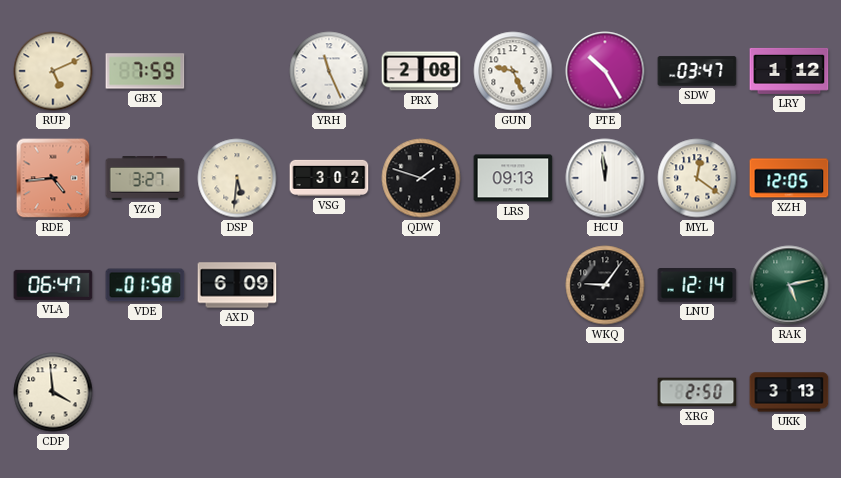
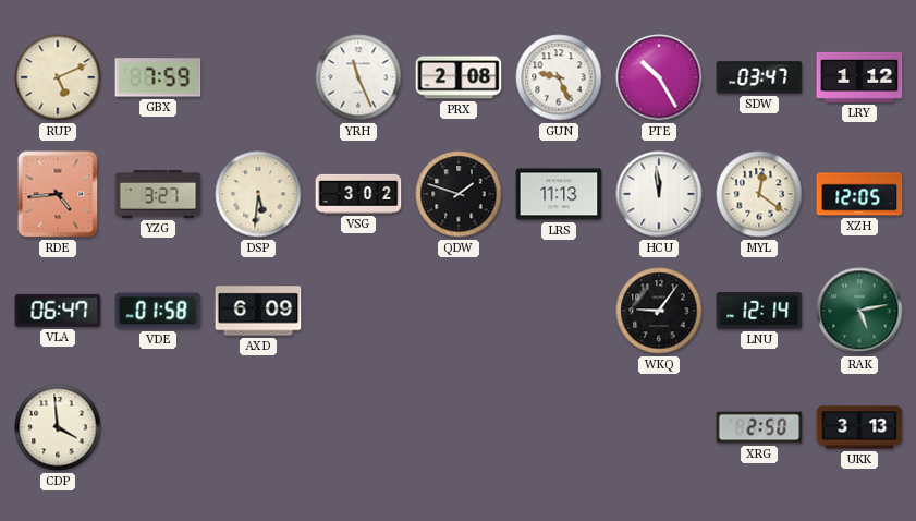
LRS: 09:13 -> 11:13
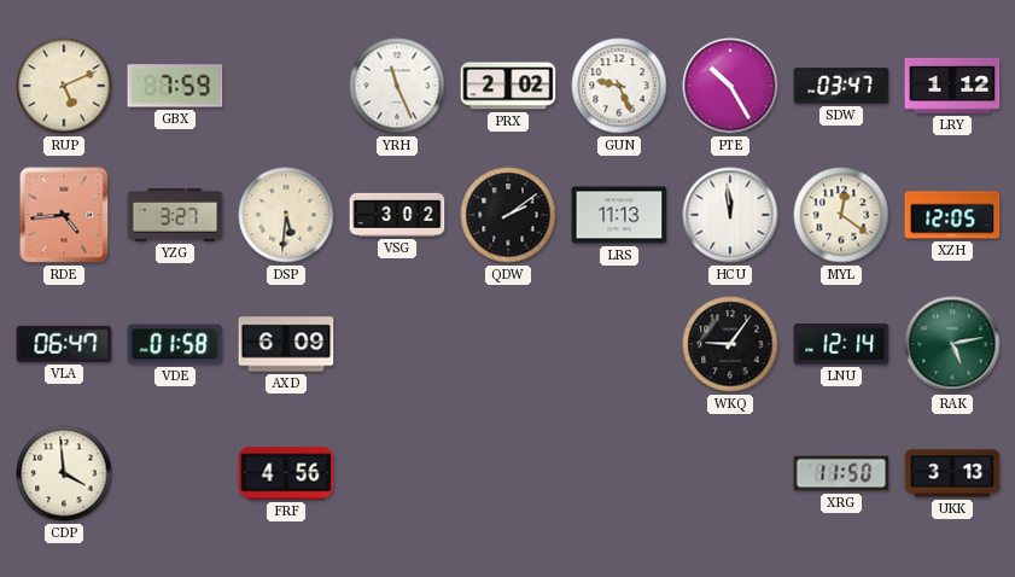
PRX: 2:08 -> 2:02
QDW: 1:48 -> 2:09
FRF: none -> 4:56
XRG: 2:50 -> 11:50
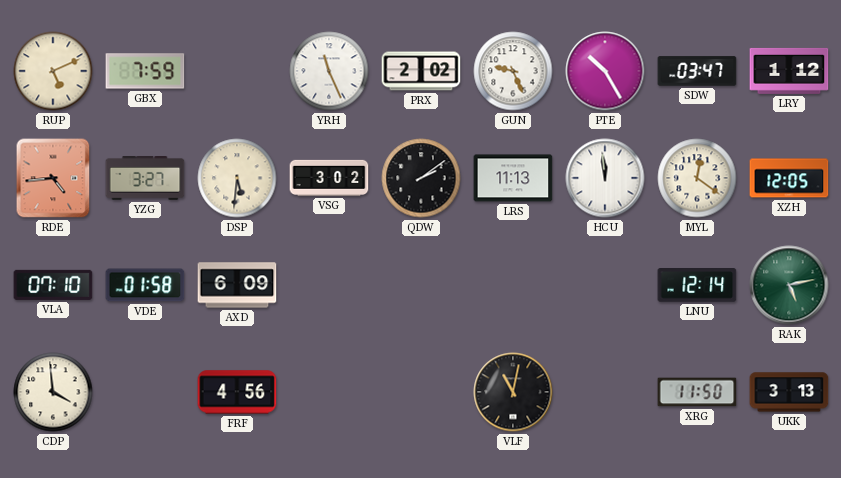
VLA: 06:47 -> 07:10
WKQ: 9:06 -> none
VLF: none -> 11:02
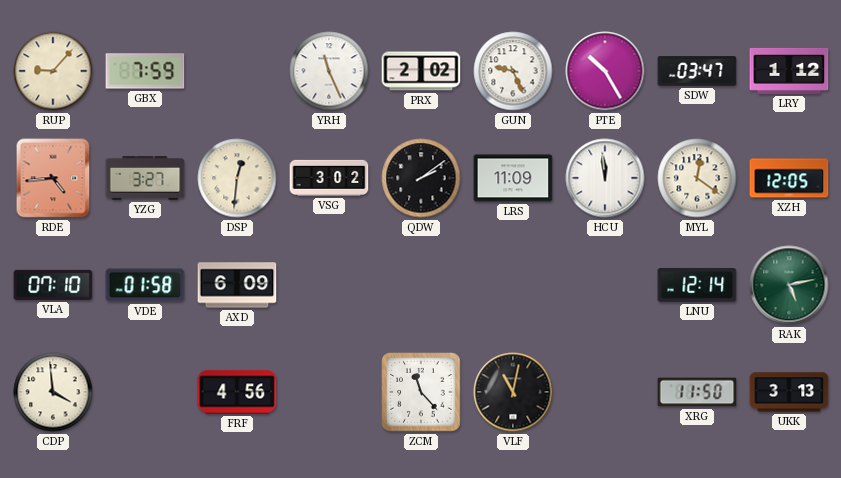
RUP: 5:11 -> 9:07
DSP: 5:31 -> 12:31
LRS: 11:13 -> 11:09
ZCM: none -> 11:23
